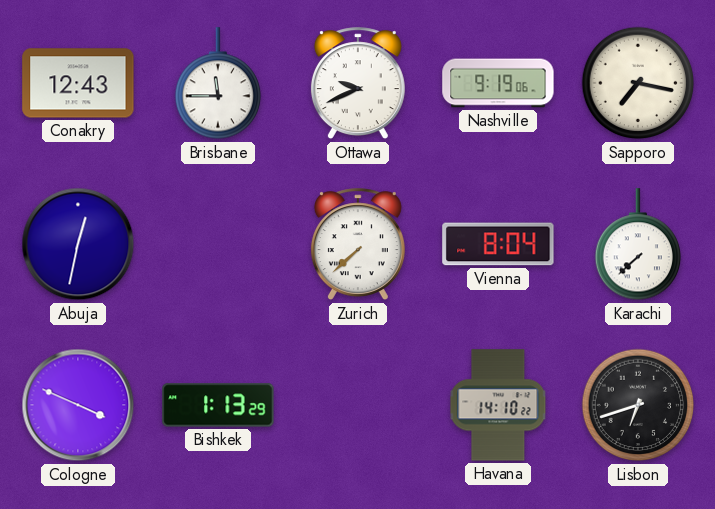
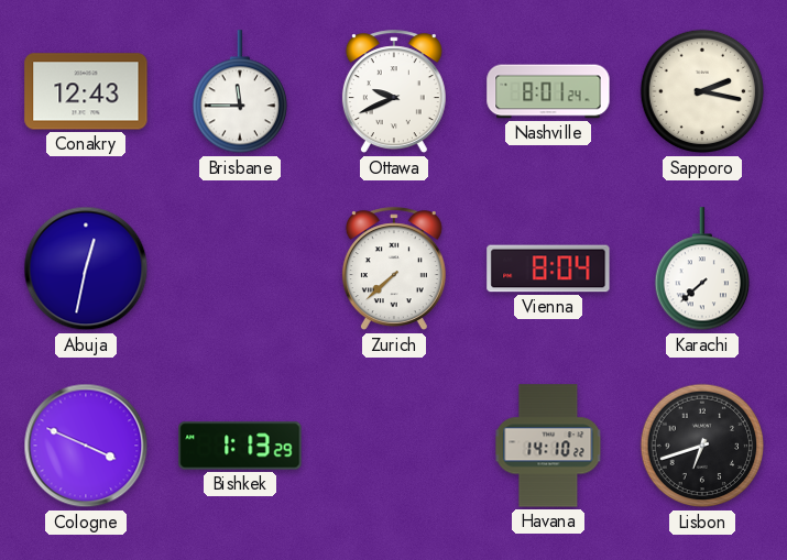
Nashville: 9:19 -> 8:01
Sapporo: 7:17 -> 2:17
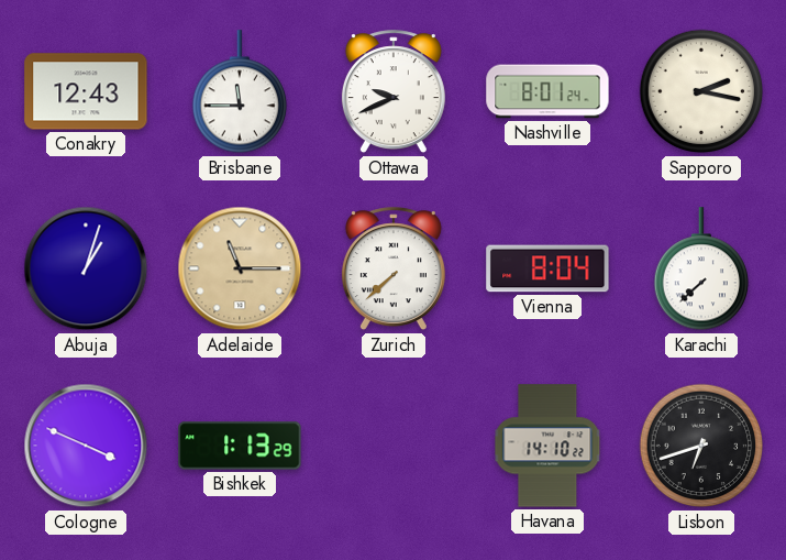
Abuja: 12:32 -> 1:03
Adelaide: none -> 11:15
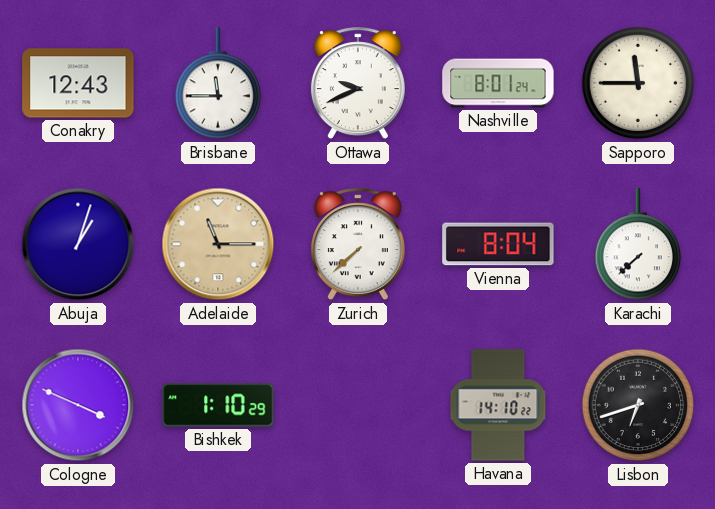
Sapporo: 2:17 -> 11:45
Bishkek: 1:13 -> 1:10
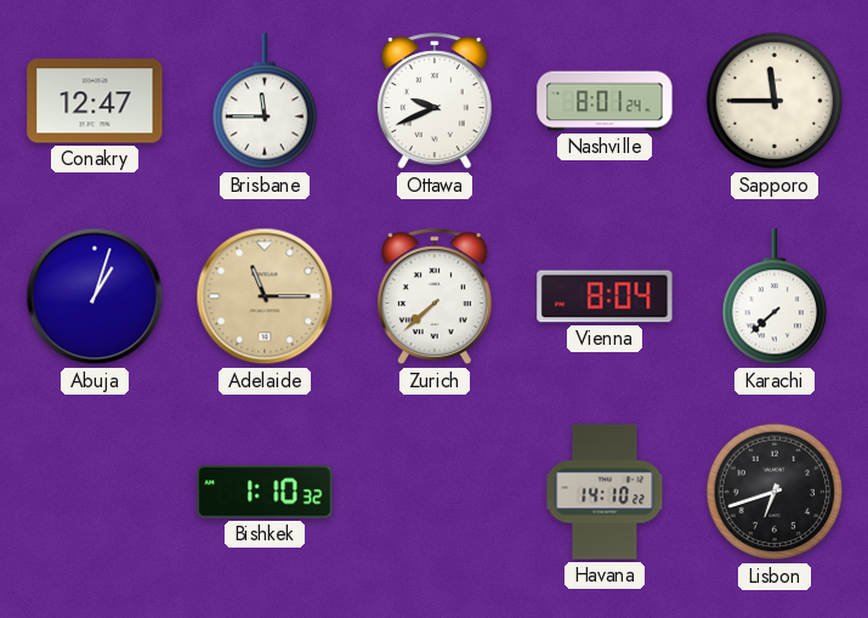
Conakry: 12:43 -> 12:47
Cologne: 3:49 -> none
Bishkek: 1:10:29 -> 1:10:32
